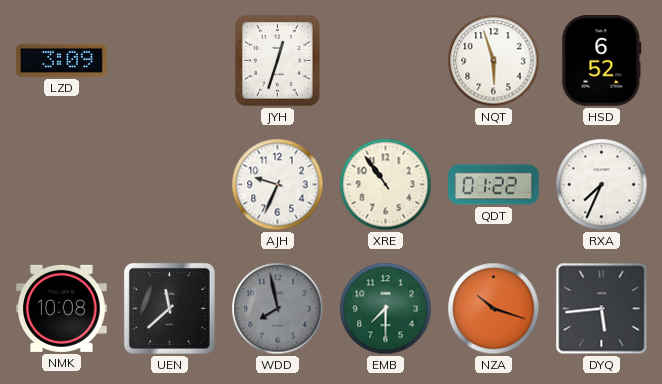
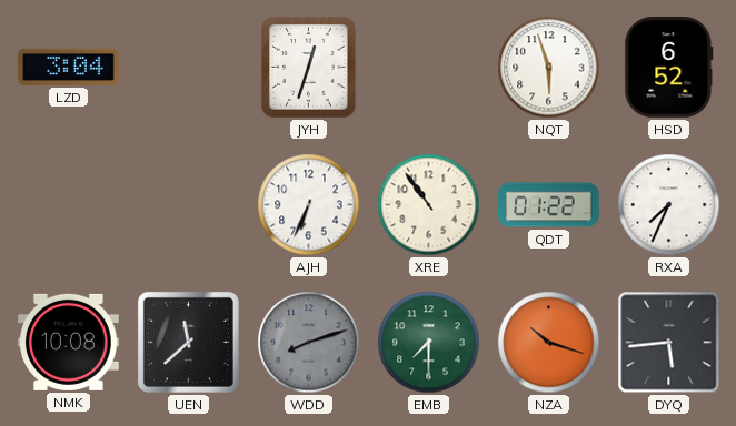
LZD: 3:09 -> 3:04
AJH: 9:34 -> 6:34
WDD: 7:58 -> 8:12
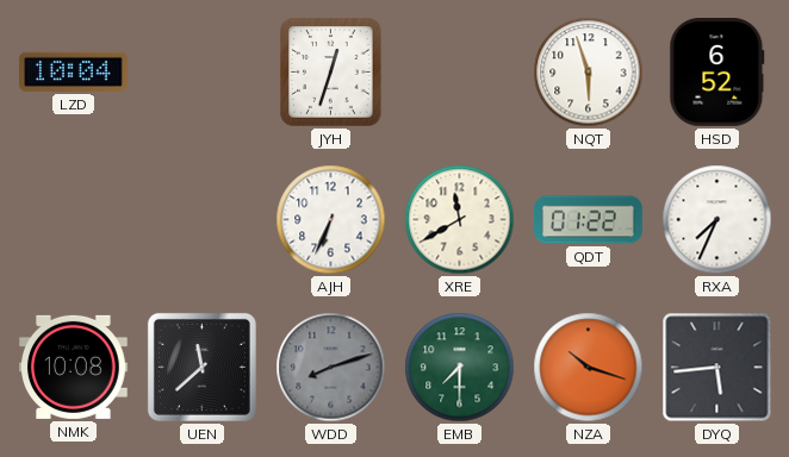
LZD: 3:04 -> 10:04
XRE: 10:54 -> 11:40
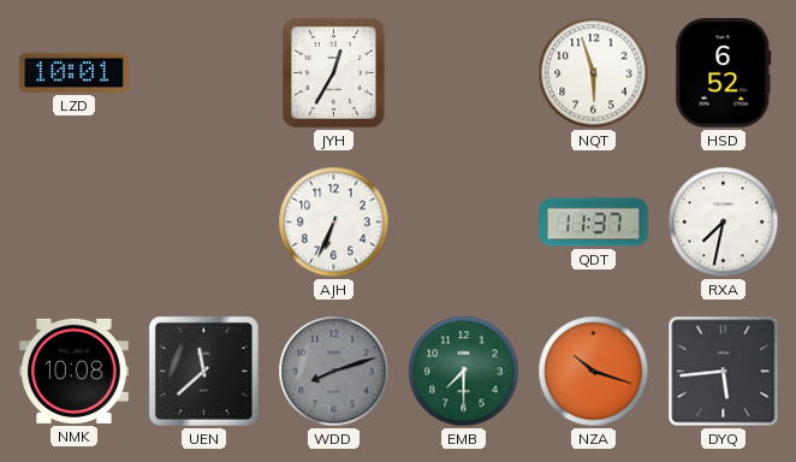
LZD: 10:04 -> 10:01
JYH: 12:33 -> 12:35
XRE: 11:40 -> none
QDT: 01:22 -> 11:37
RXA: 7:34 -> 7:32
